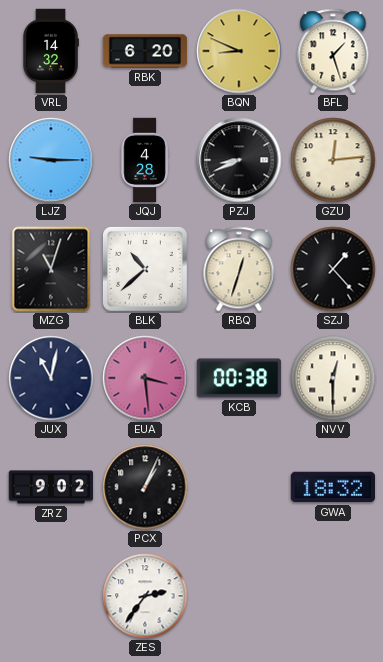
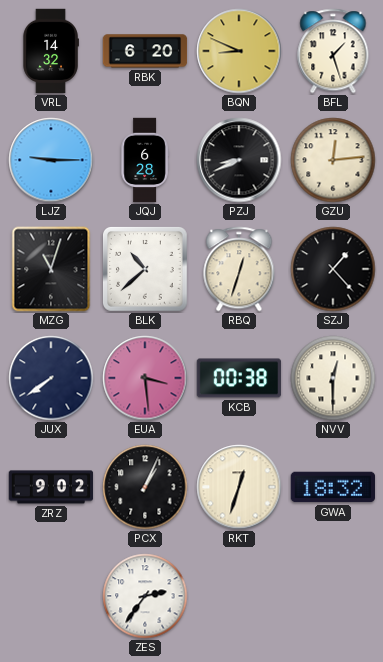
JQJ: 4:28 -> 6:28
JUX: 11:02 -> 7:39
RKT: none -> 12:33
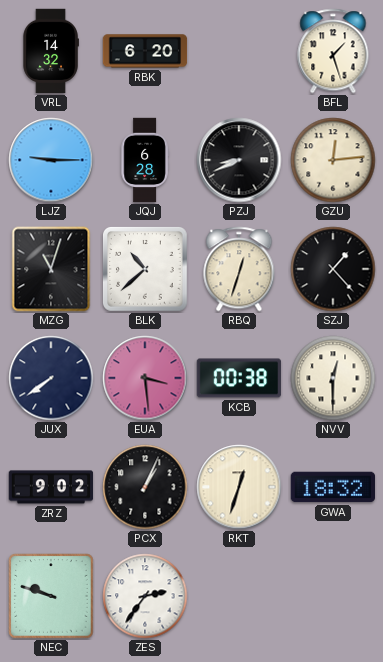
BQN: 8:49 -> none
NEC: none -> 9:48
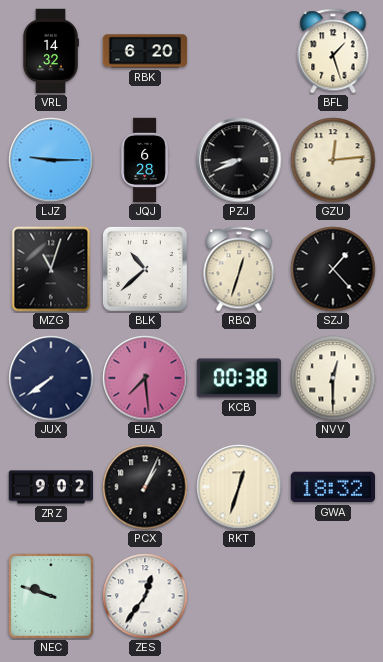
EUA: 3:29 -> 7:29
ZES: 2:36 -> 12:36
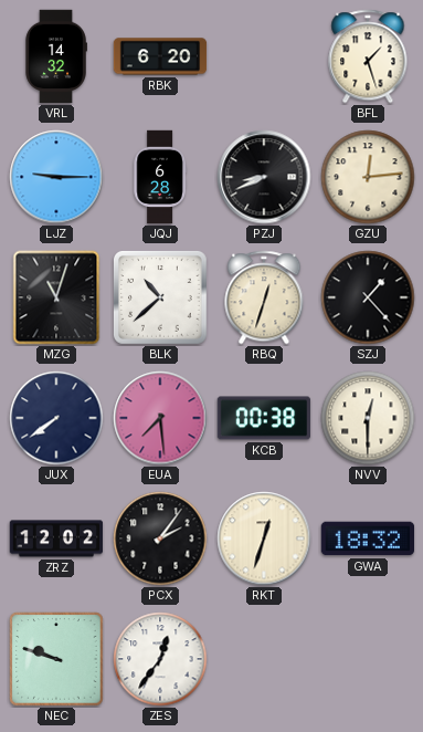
ZRZ: 9:02 -> 12:02
PCX: 1:04 -> 2:06
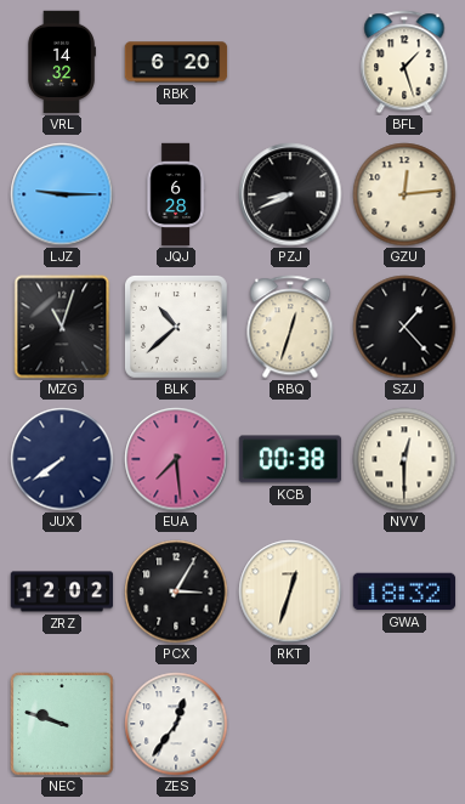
PCX: 2:06 -> 3:05
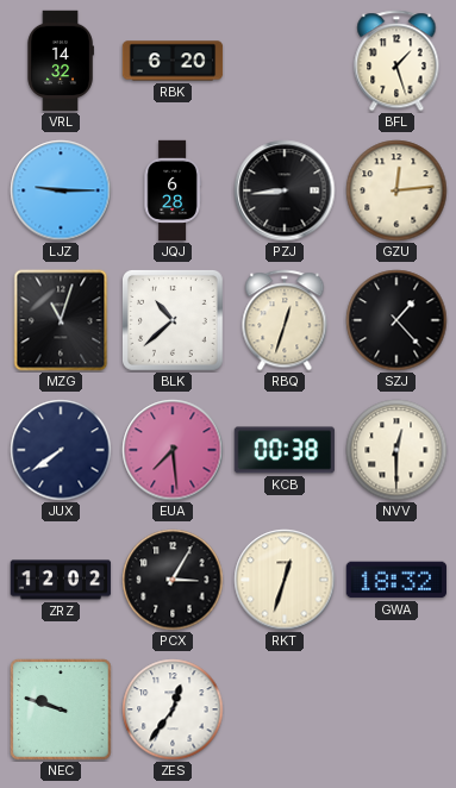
PZJ: 8:41 -> 8:44
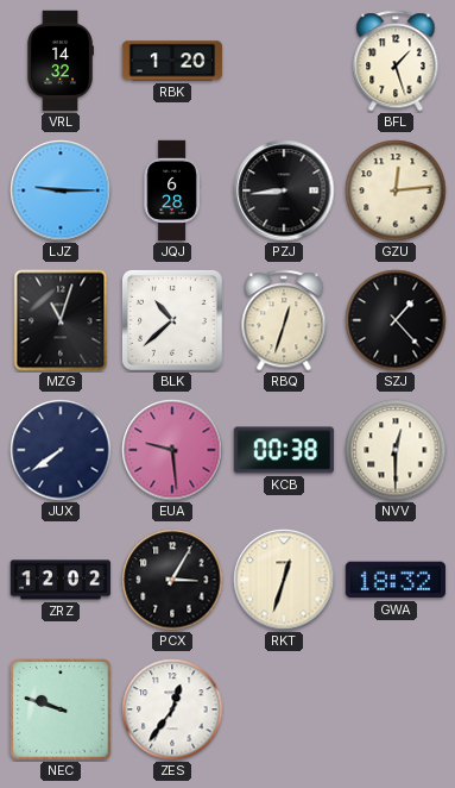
RBK: 6:20 -> 1:20
EUA: 7:29 -> 9:29
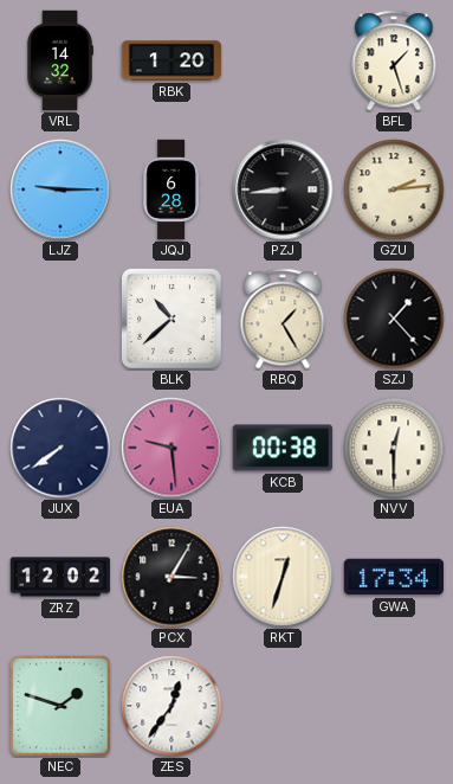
GZU: 12:14 -> 2:14
MZG: 11:03 -> none
RBQ: 12:33 -> 1:25
GWA: 18:32 -> 17:34
NEC: 9:48 -> 1:48
